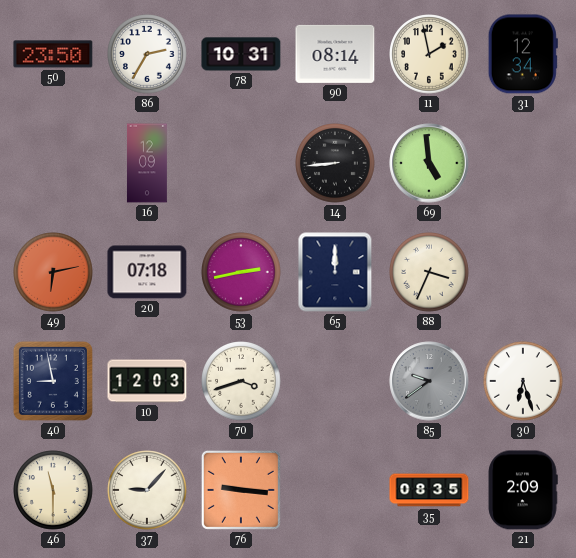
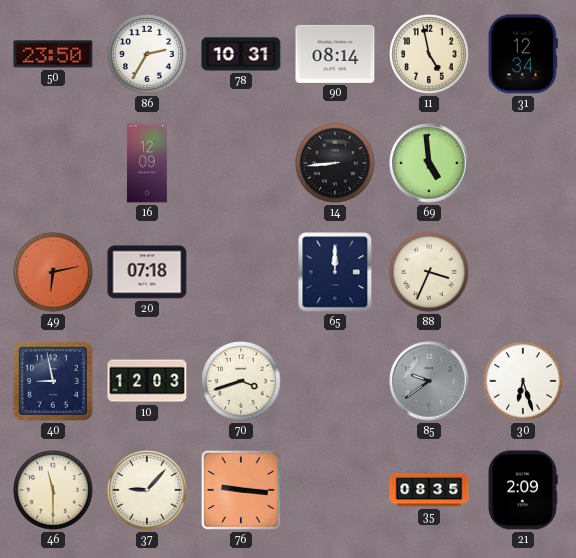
11: 1:58 -> 4:58
53: 2:43 -> none
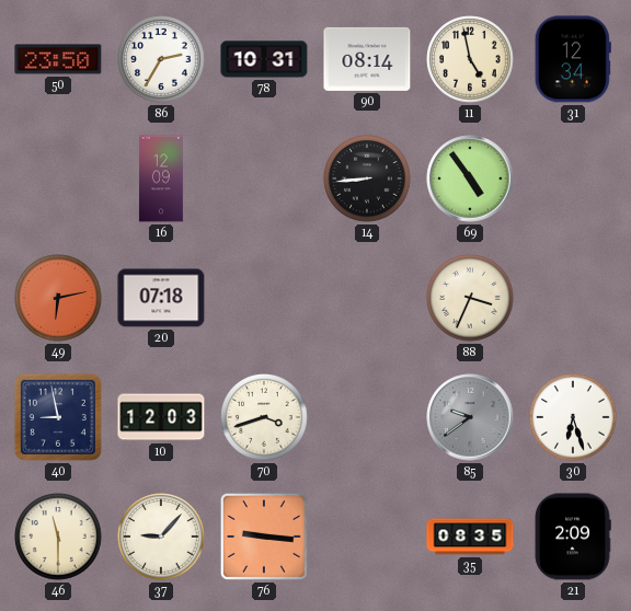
69: 4:59 -> 4:54
65: 12:00 -> none
